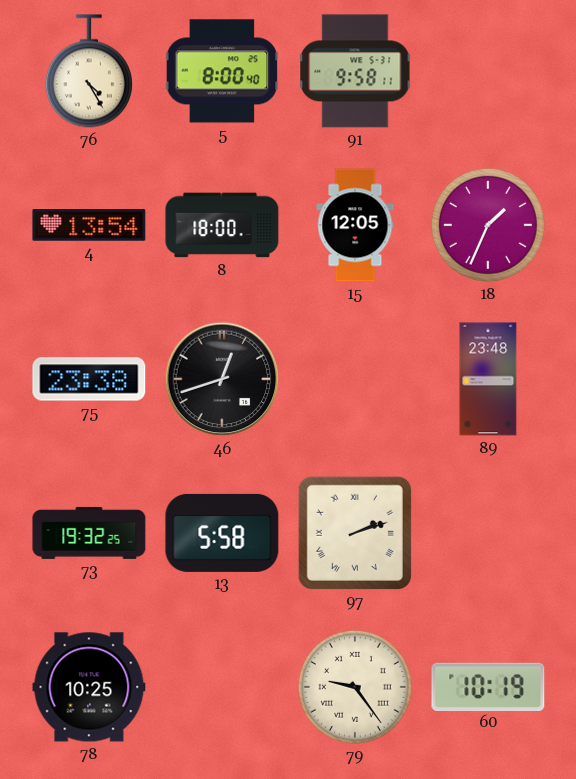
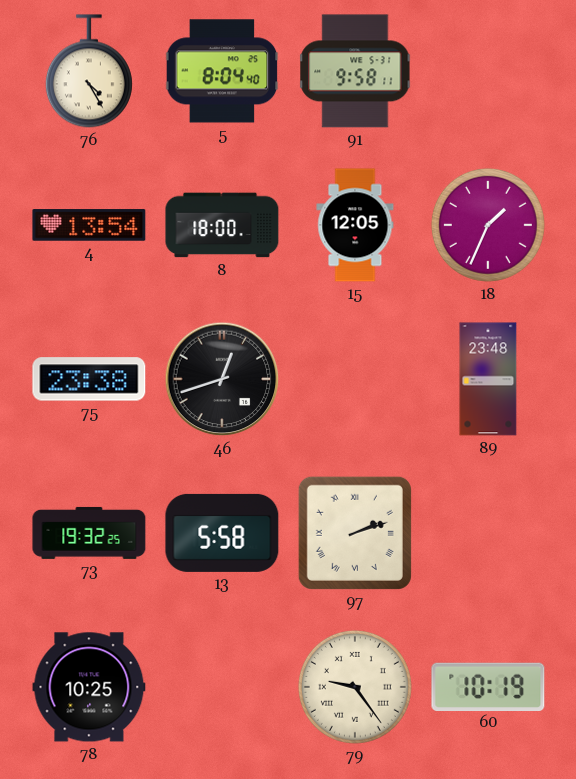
5: 8:00 -> 8:04
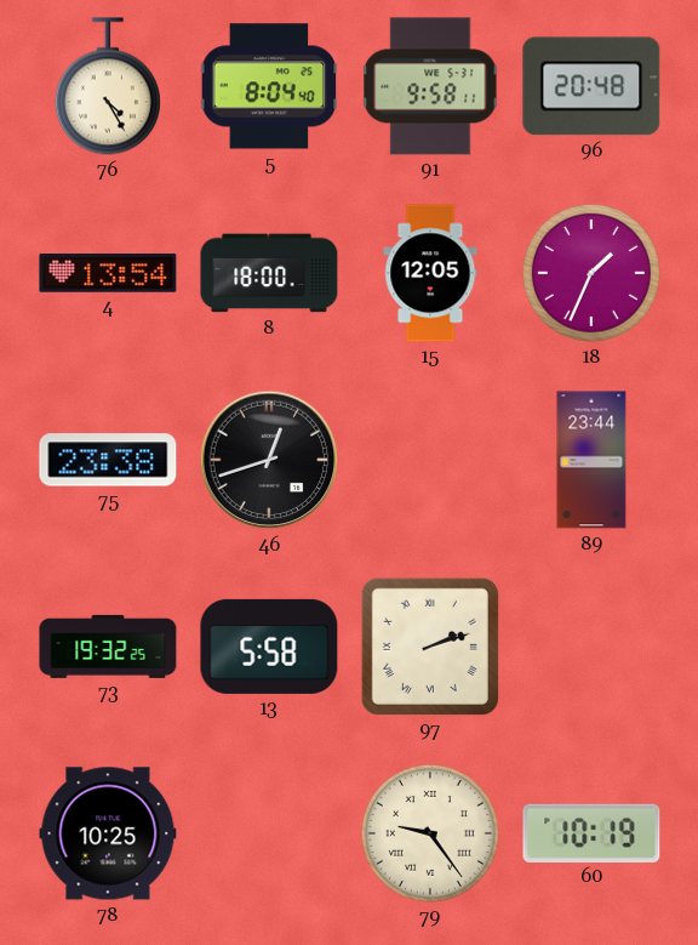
96: none -> 20:48
89: 23:48 -> 23:44
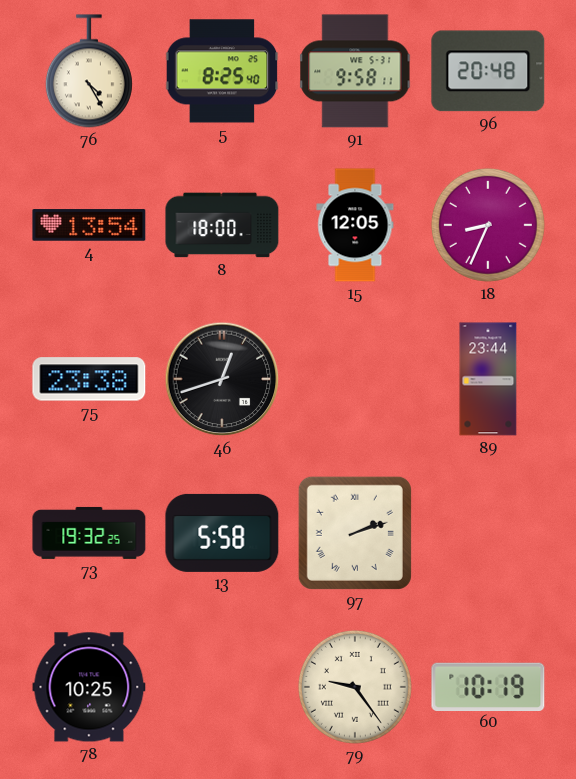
5: 8:04 -> 8:25
18: 1:34 -> 8:34
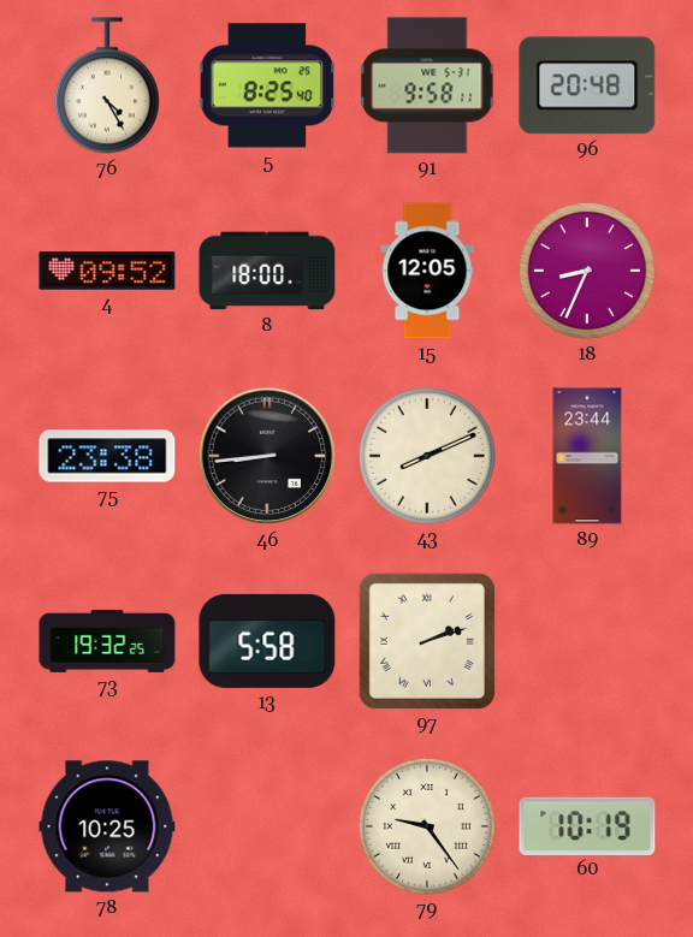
4: 13:54 -> 09:52
46: 12:42 -> 8:44
43: none -> 8:11
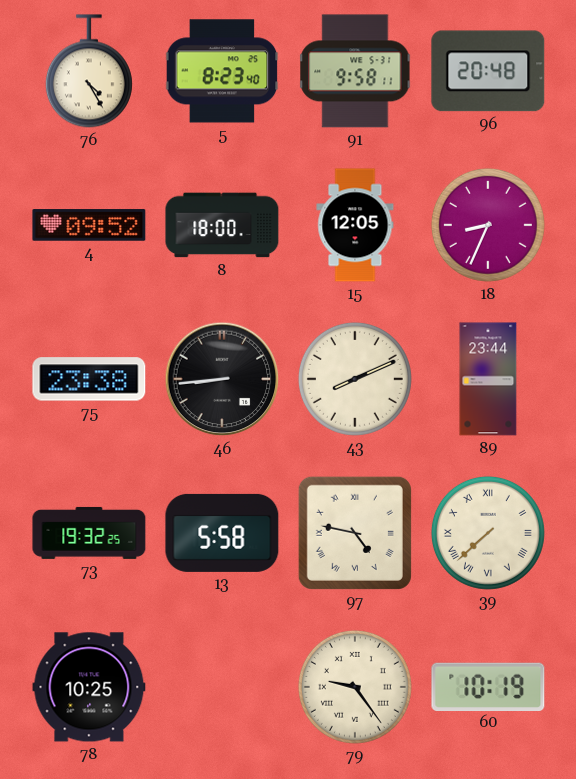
5: 8:25 -> 8:23
97: 2:12 -> 4:47
39: none -> 7:38
